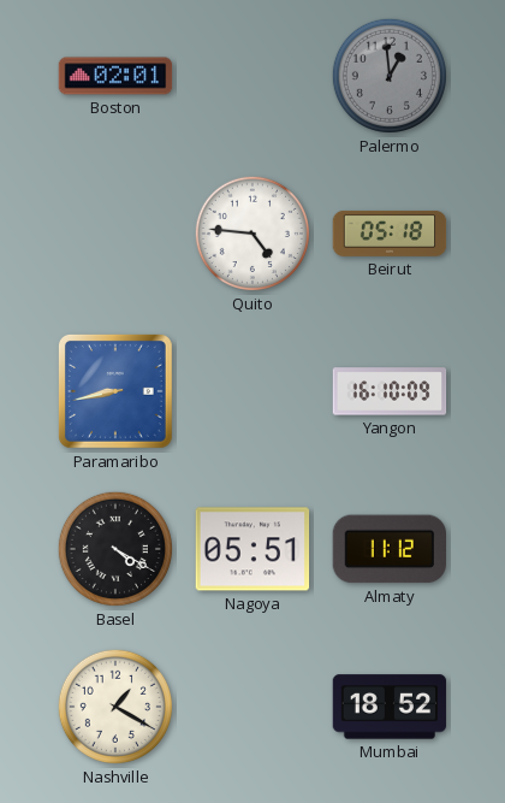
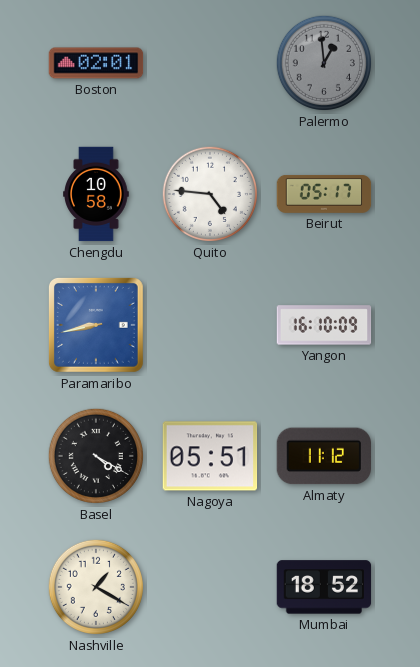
Chengdu: none -> 10:58
Beirut: 05:18 -> 05:17
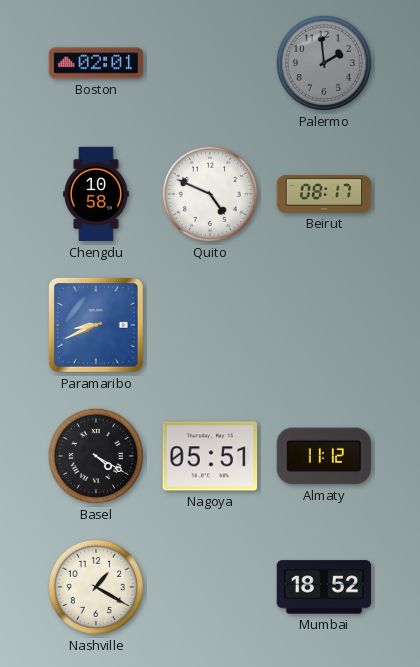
Palermo: 12:59 -> 1:59
Quito: 4:46 -> 4:49
Beirut: 05:17 -> 08:17
Paramaribo: 8:43 -> 8:41
Yangon: 16:10 -> none
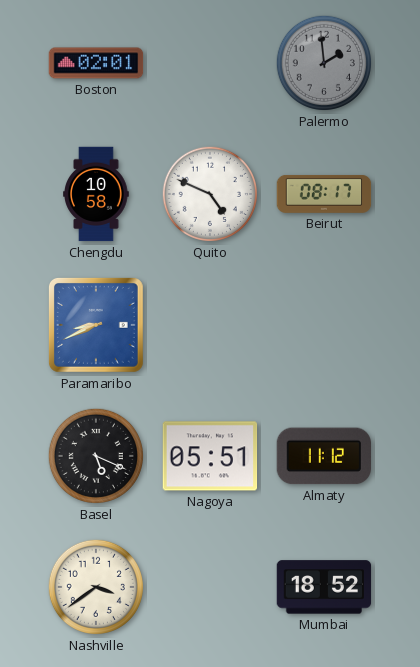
Basel: 4:20 -> 5:19
Nashville: 1:20 -> 3:39
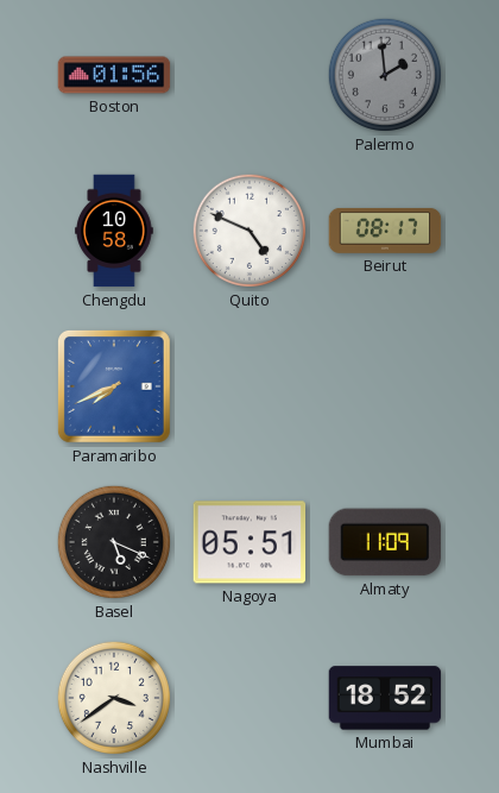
Boston: 02:01 -> 01:56
Paramaribo: 8:41 -> 7:41
Almaty: 11:12 -> 11:09
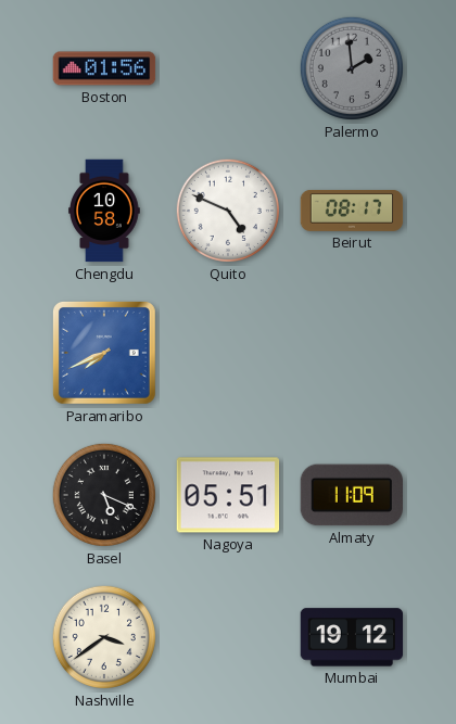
Mumbai: 18:52 -> 19:12
